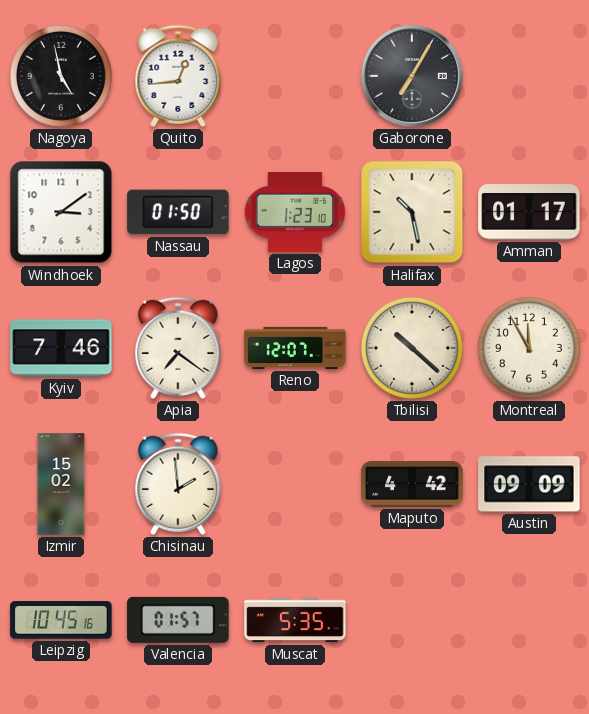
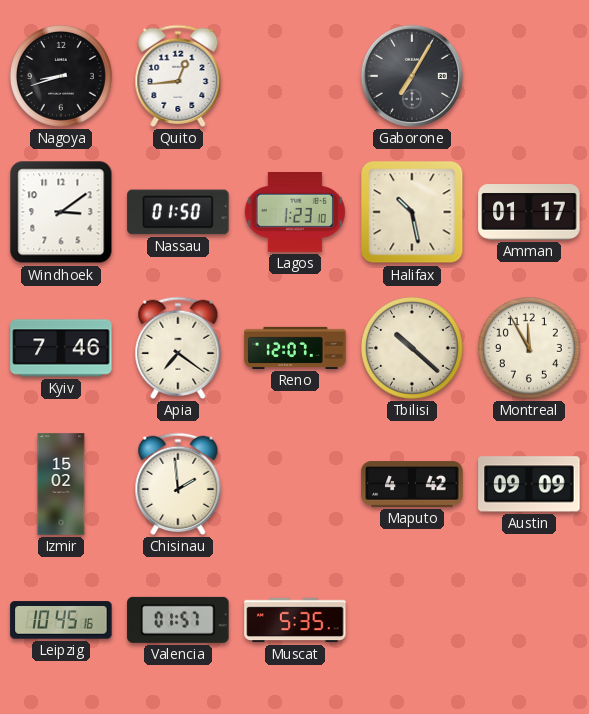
Nagoya: 4:58 -> 8:42
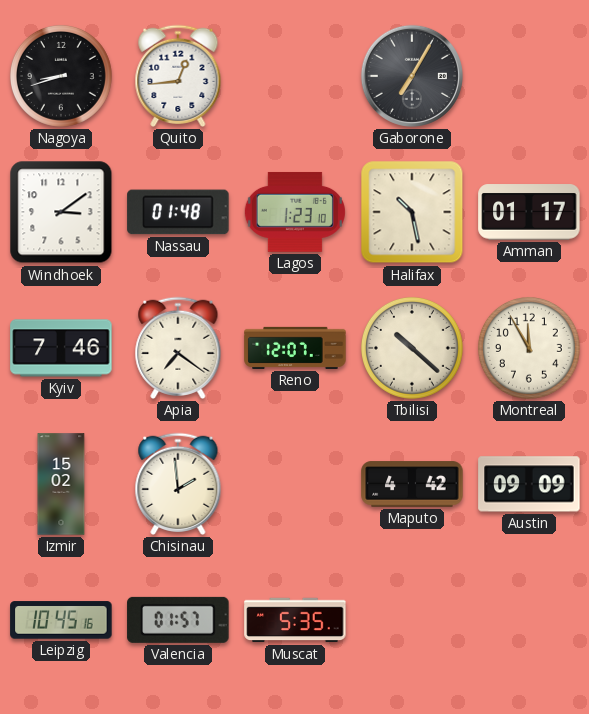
Nassau: 01:50 -> 01:48
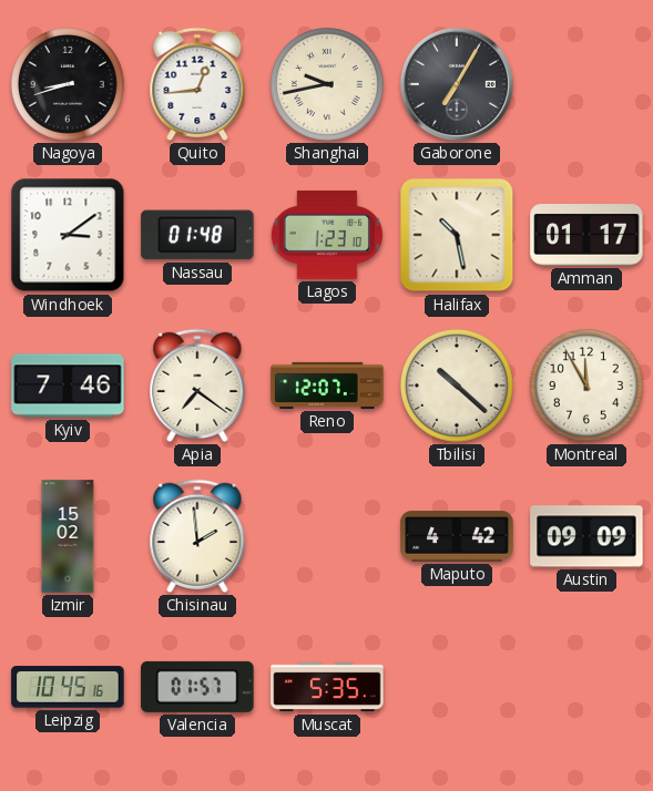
Shanghai: none -> 9:43
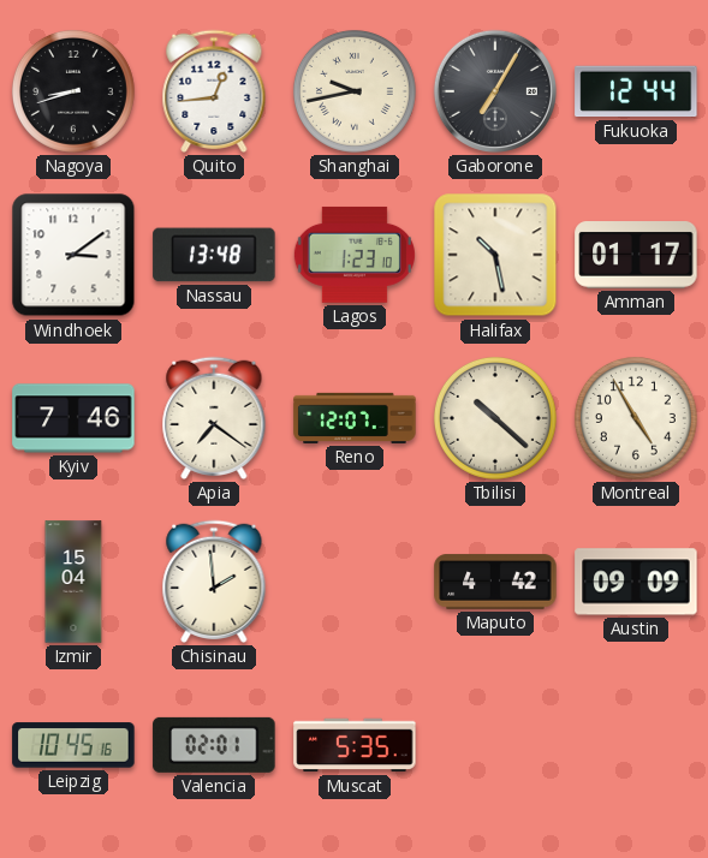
Fukuoka: none -> 12:44
Nassau: 01:48 -> 13:48
Montreal: 11:55 -> 4:55
Izmir: 15:02 -> 15:04
Valencia: 01:57 -> 02:01
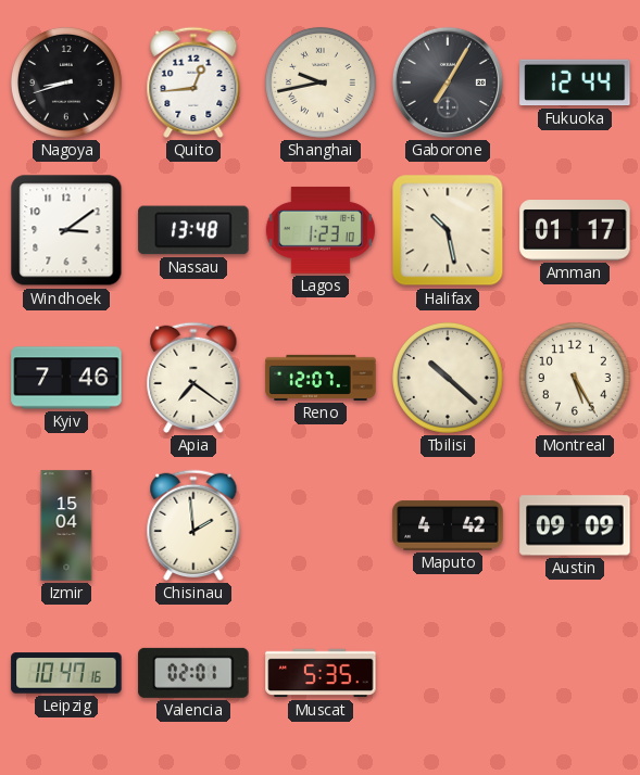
Montreal: 4:55 -> 5:25
Leipzig: 10:45 -> 10:47
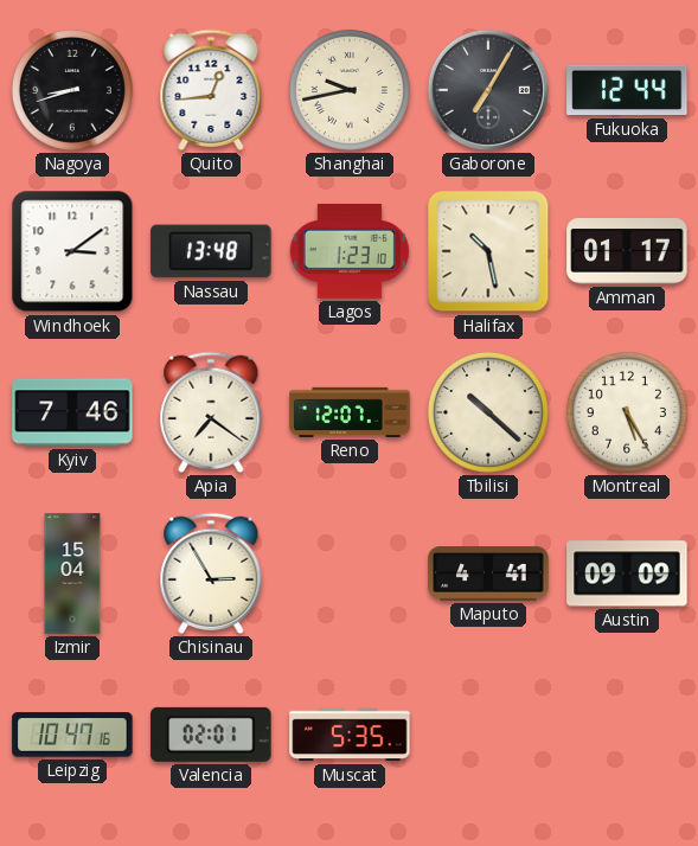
Chisinau: 1:59 -> 2:55
Maputo: 4:42 -> 4:41
